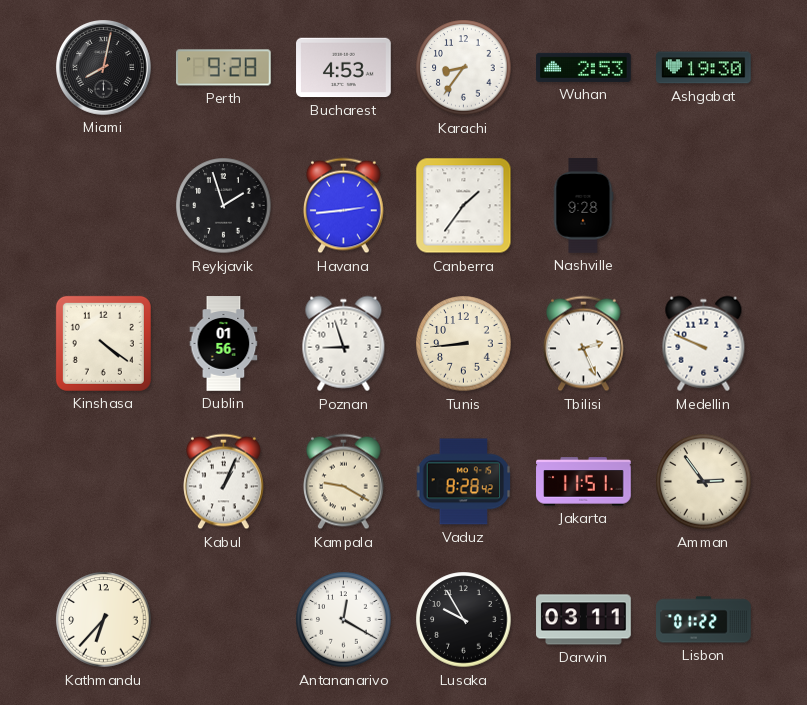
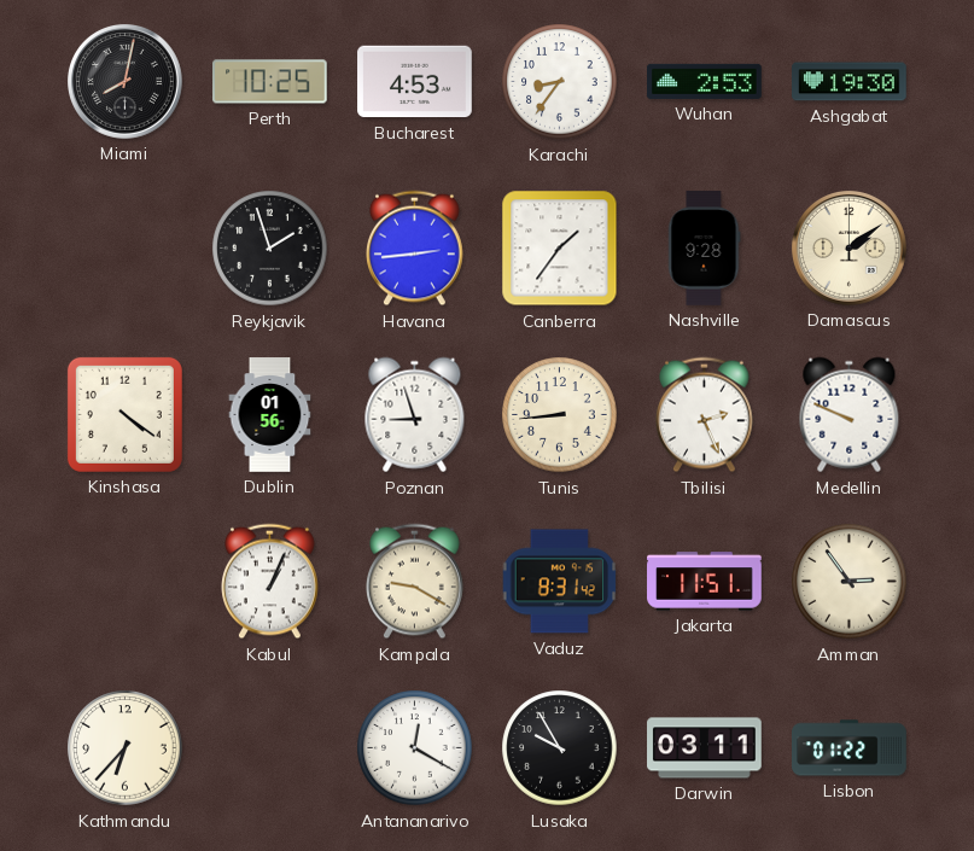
Perth: 9:28 -> 10:25
Damascus: none -> 2:09
Vaduz: 8:28 -> 8:31
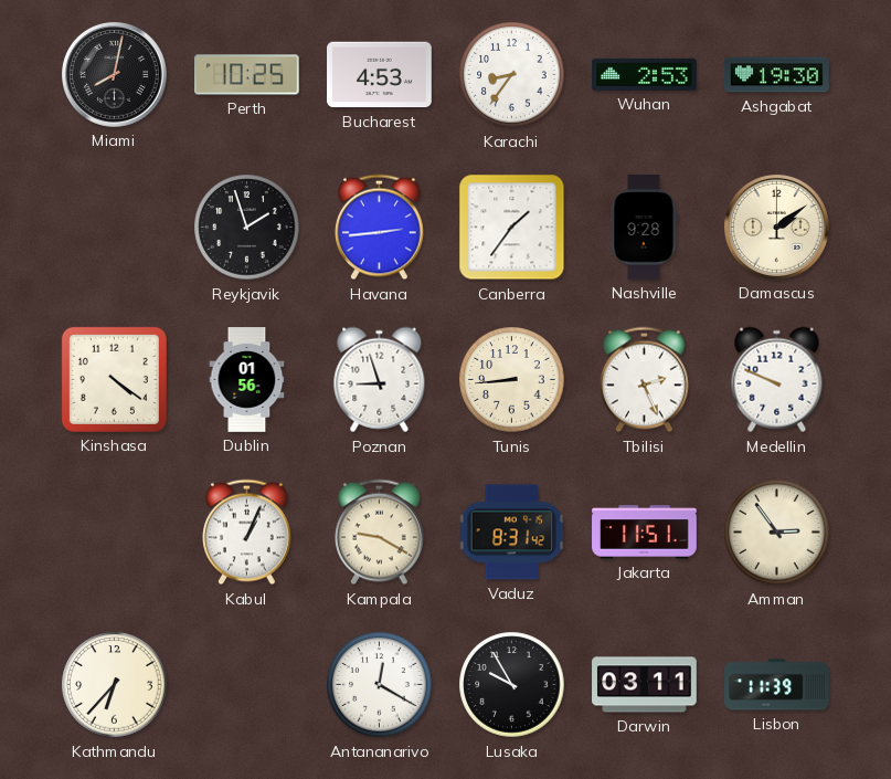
Lisbon: 01:22 -> 11:39
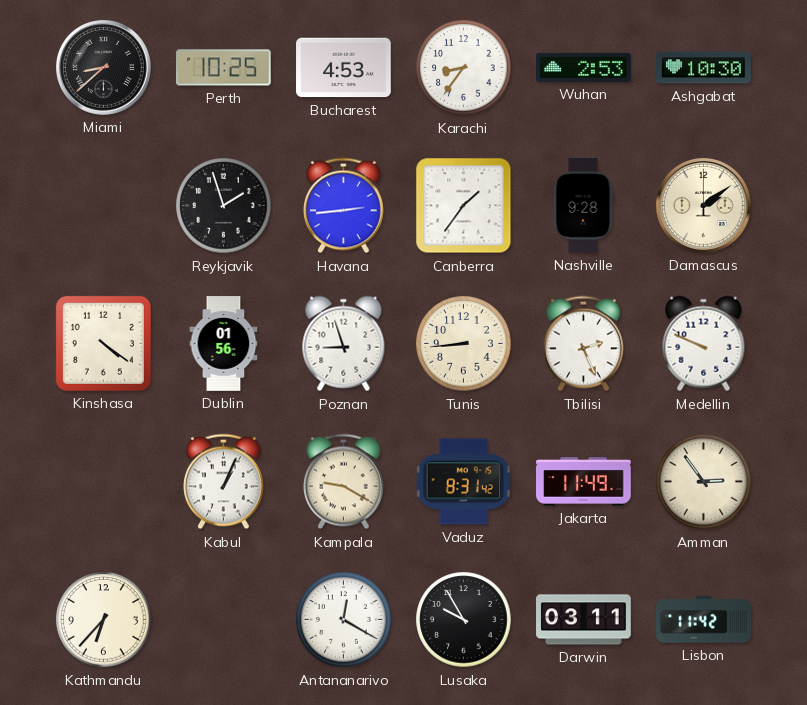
Miami: 8:02 -> 8:38
Ashgabat: 19:30 -> 10:30
Jakarta: 11:51 -> 11:49
Lisbon: 11:39 -> 11:42
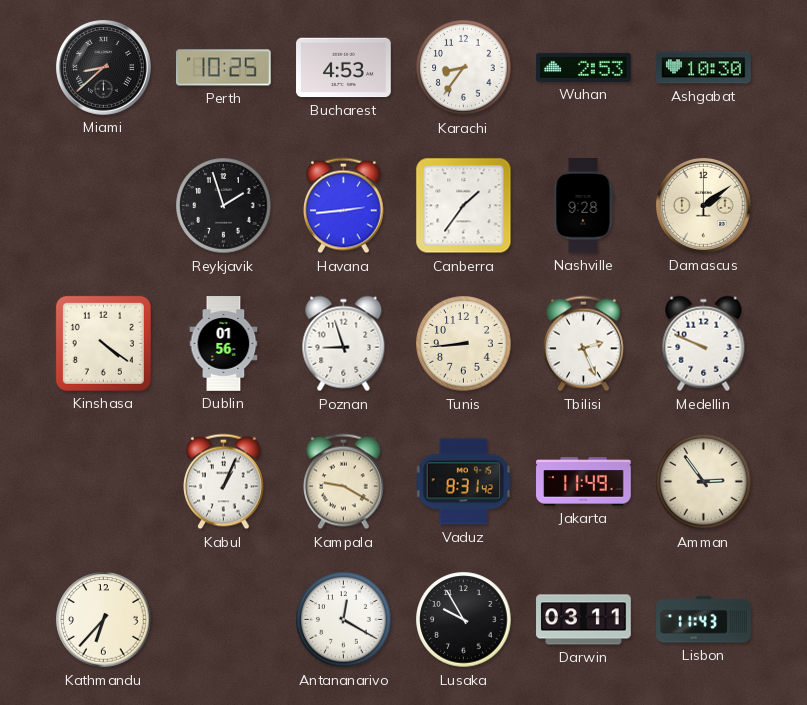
Lisbon: 11:42 -> 11:43
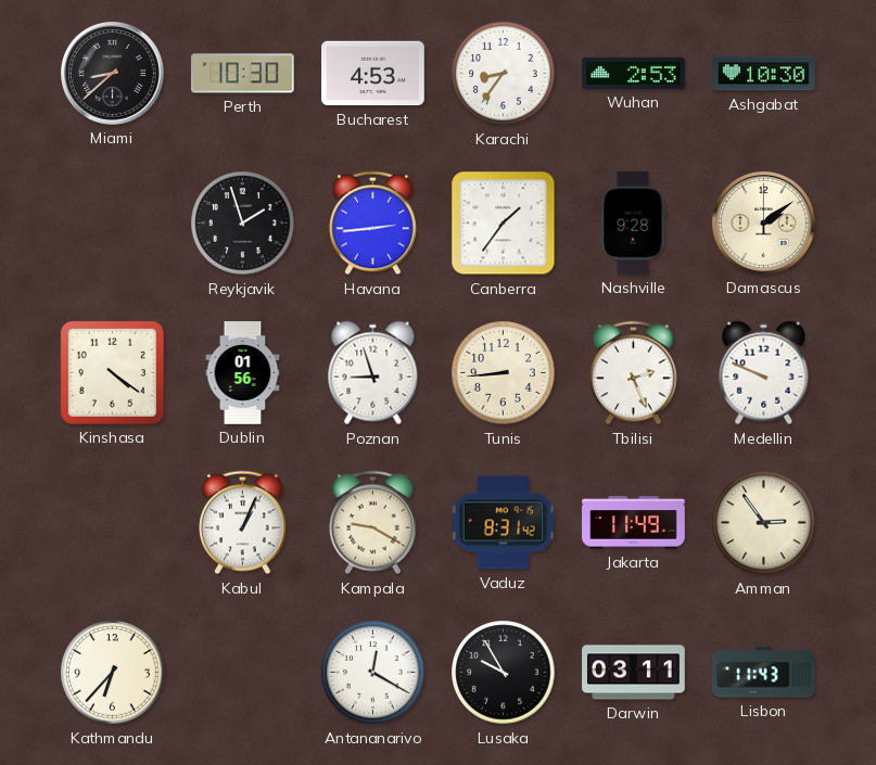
Perth: 10:25 -> 10:30
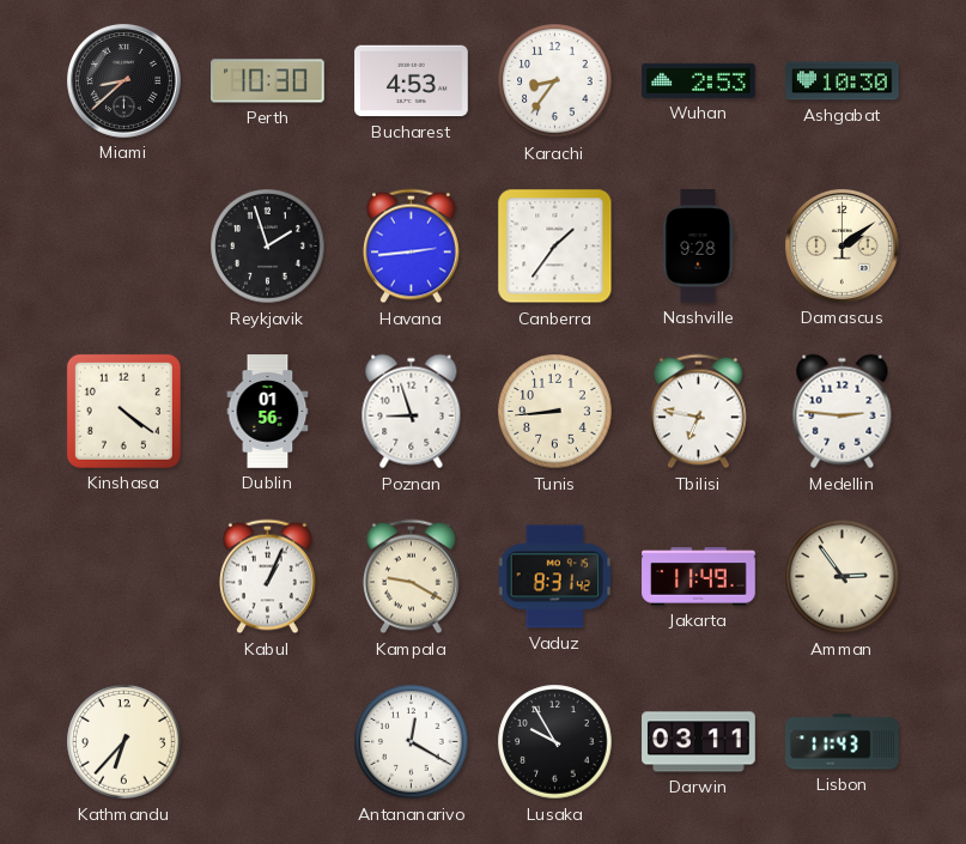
Tbilisi: 2:26 -> 6:47
Medellin: 9:49 -> 2:46
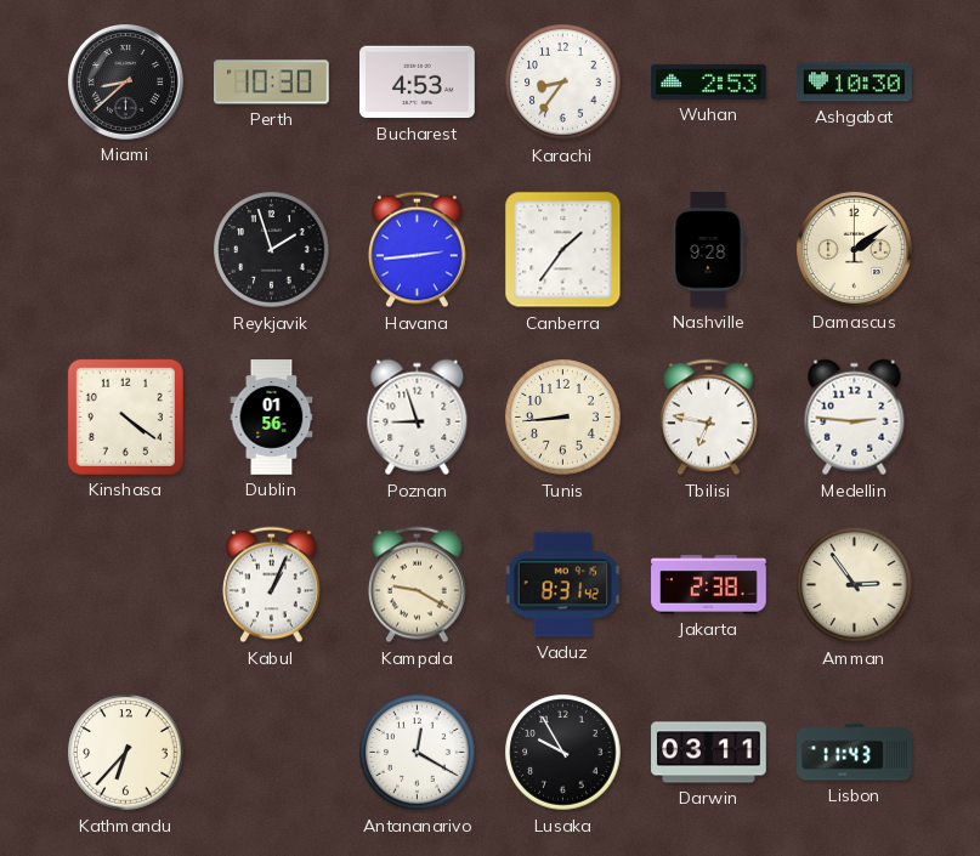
Jakarta: 11:49 -> 2:38
